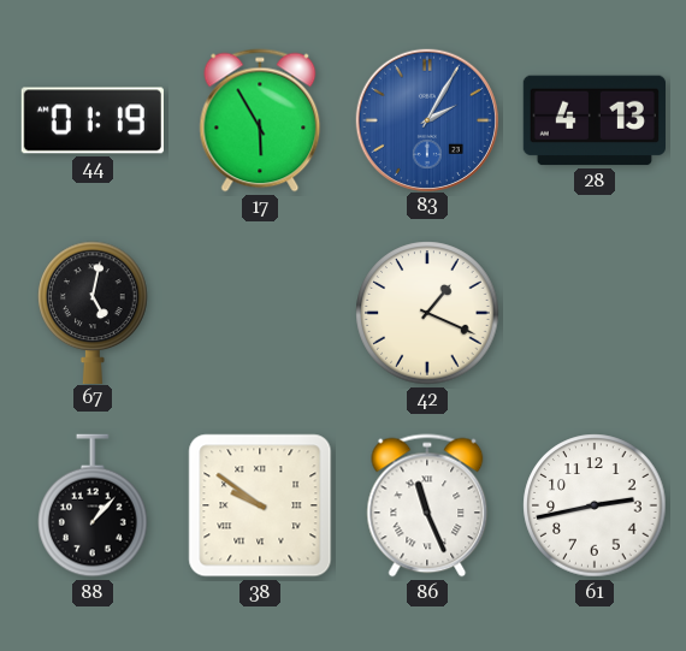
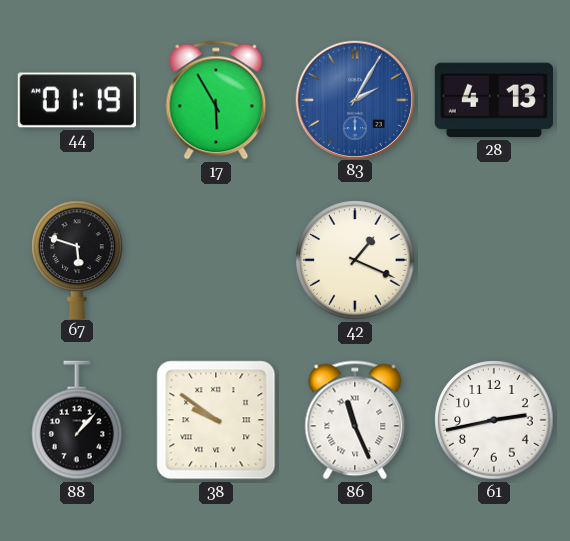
67: 5:02 -> 5:48
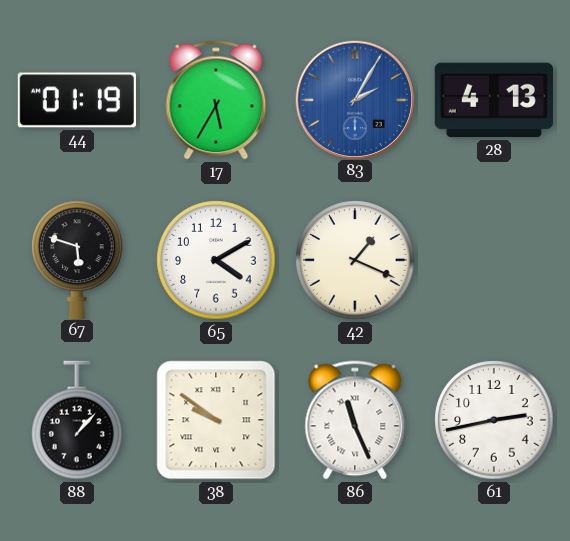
17: 5:55 -> 5:35
65: none -> 4:10
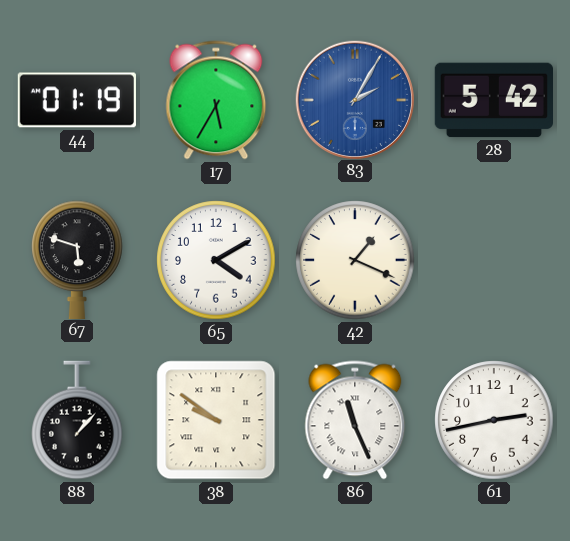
28: 4:13 -> 5:42
